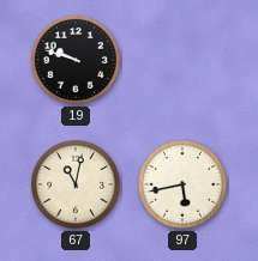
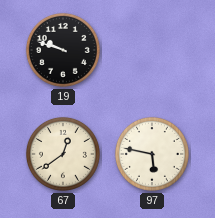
67: 11:02 -> 12:39
97: 5:43 -> 5:47
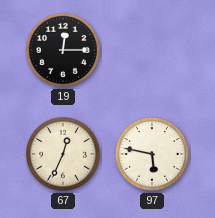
19: 9:48 -> 12:15
67: 12:39 -> 12:34
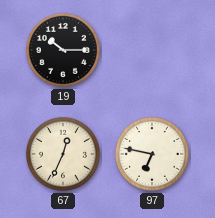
19: 12:15 -> 10:15
97: 5:47 -> 6:47
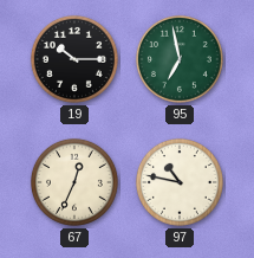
95: none -> 6:58
97: 6:47 -> 10:47
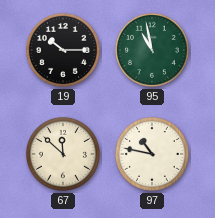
95: 6:58 -> 10:58
67: 12:34 -> 11:52
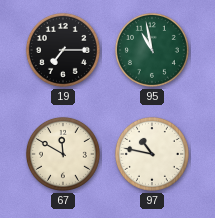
19: 10:15 -> 7:15
67: 11:52 -> 11:50
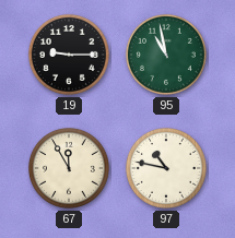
19: 7:15 -> 9:15
67: 11:50 -> 11:55
